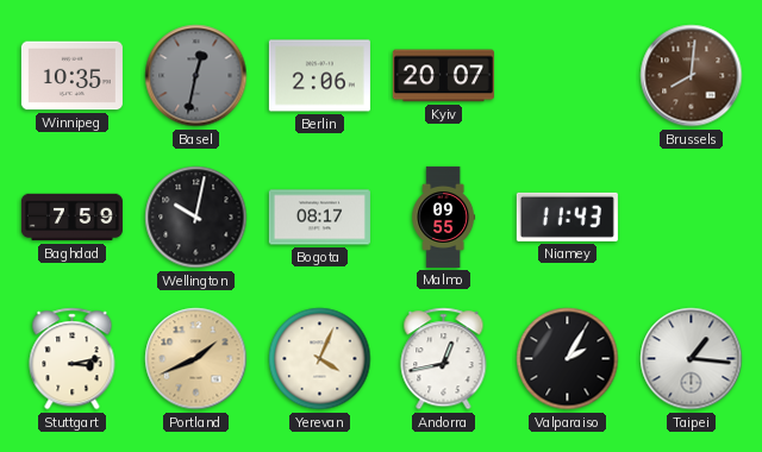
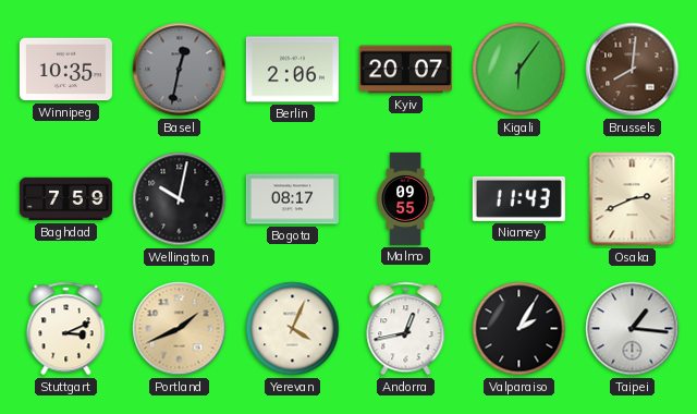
Kigali: none -> 6:06
Osaka: none -> 2:41
Stuttgart: 3:13 -> 3:11
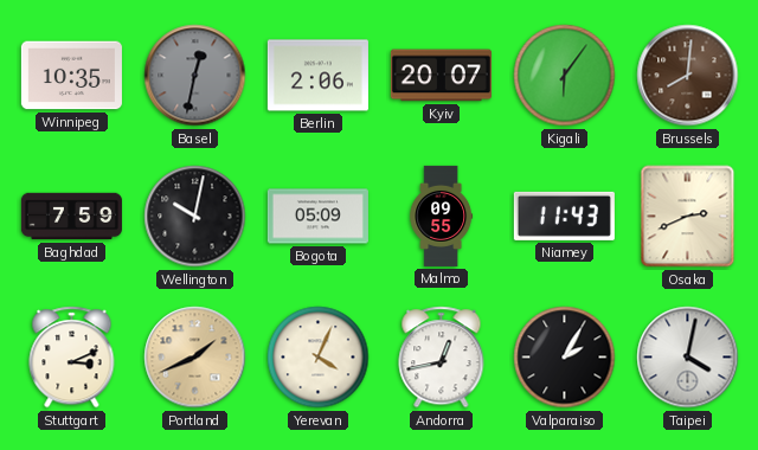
Bogota: 08:17 -> 05:09
Taipei: 1:16 -> 4:02
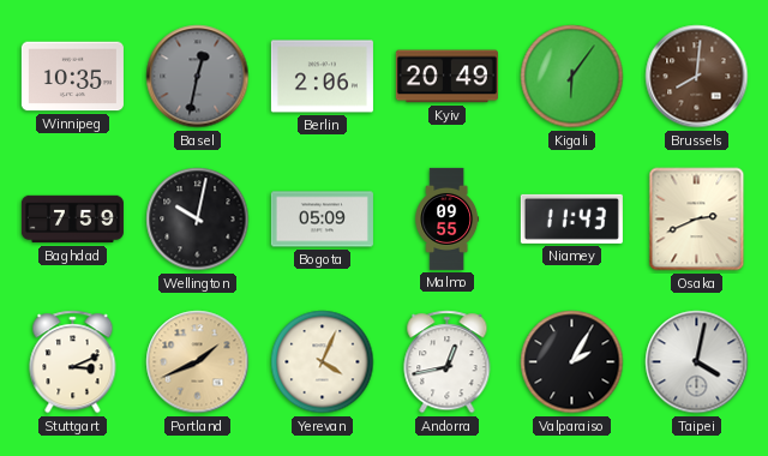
Kyiv: 20:07 -> 20:49
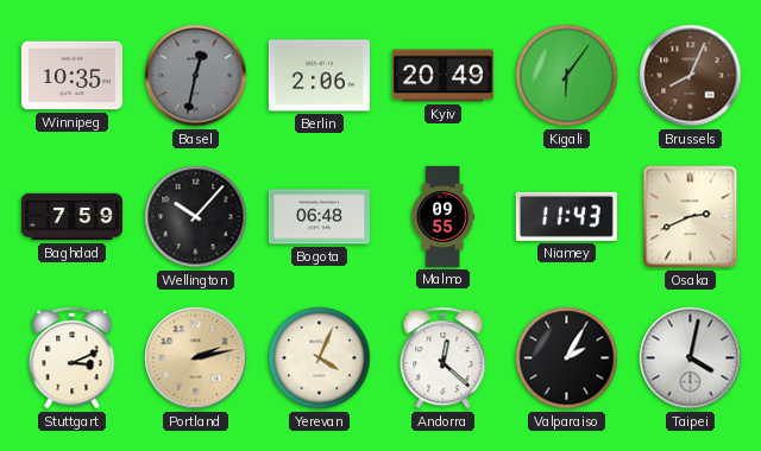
Brussels: 8:01 -> 8:04
Wellington: 10:02 -> 10:07
Bogota: 05:09 -> 06:48
Portland: 1:41 -> 2:13
Andorra: 12:43 -> 12:22
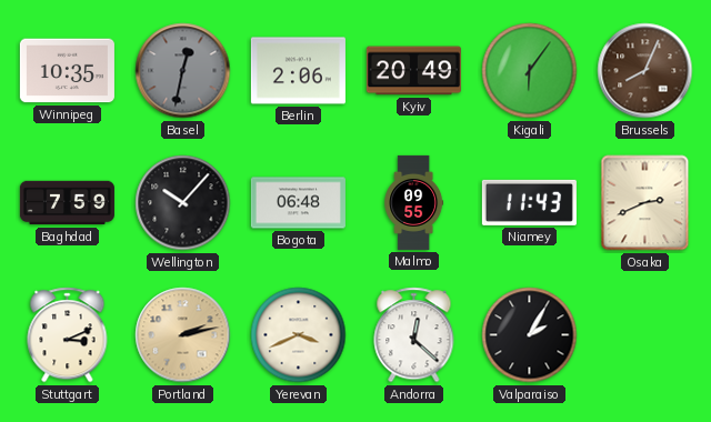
Yerevan: 4:04 -> 3:41
Taipei: 4:02 -> none
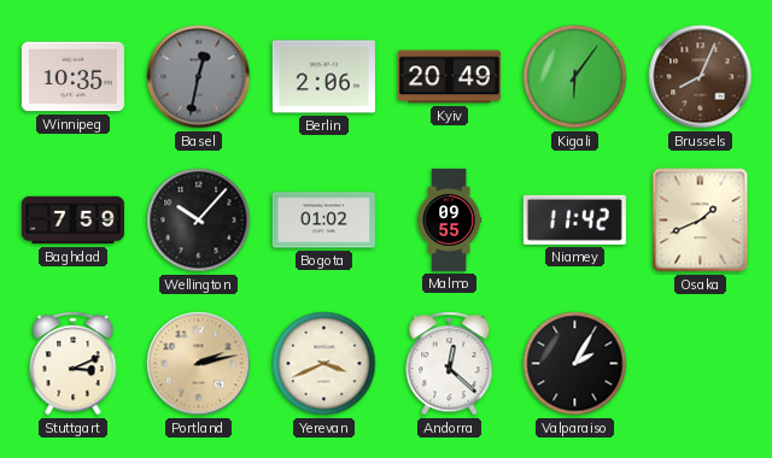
Bogota: 06:48 -> 01:02
Niamey: 11:43 -> 11:42
Osaka: 2:41 -> 1:41
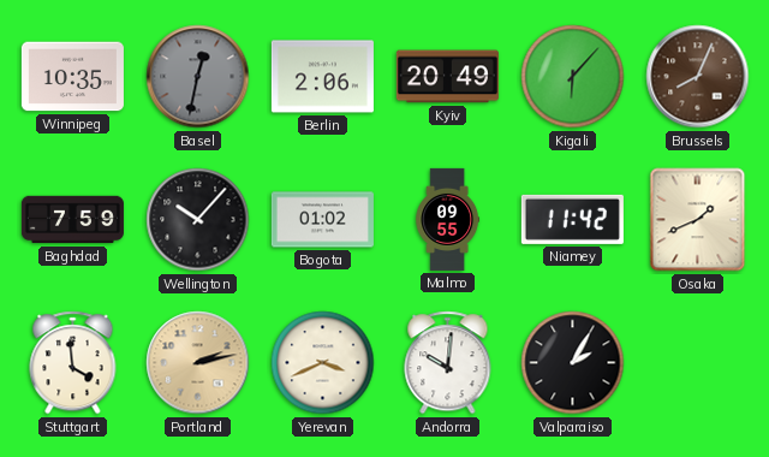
Kigali: 6:06 -> 6:07
Stuttgart: 3:11 -> 3:59
Andorra: 12:22 -> 10:01
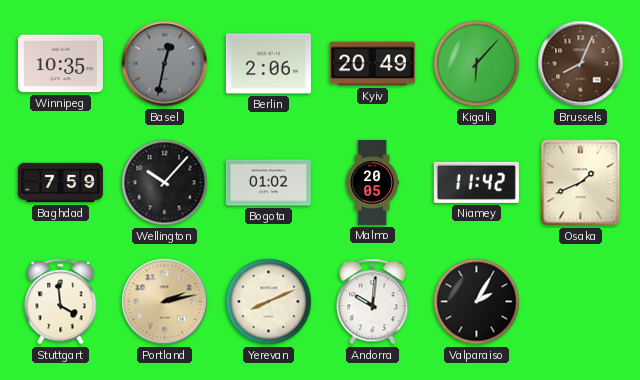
Malmo: 09:55 -> 20:05
Yerevan: 3:41 -> 8:11
